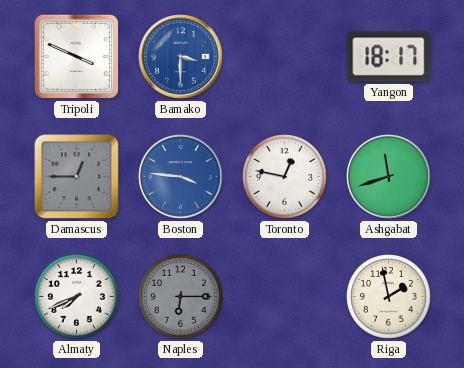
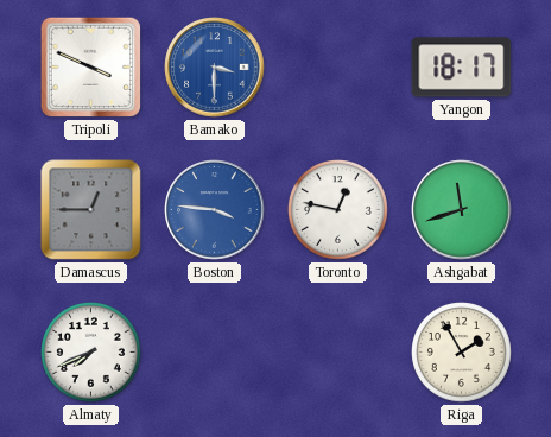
Naples: 6:15 -> none
Riga: 1:58 -> 1:55
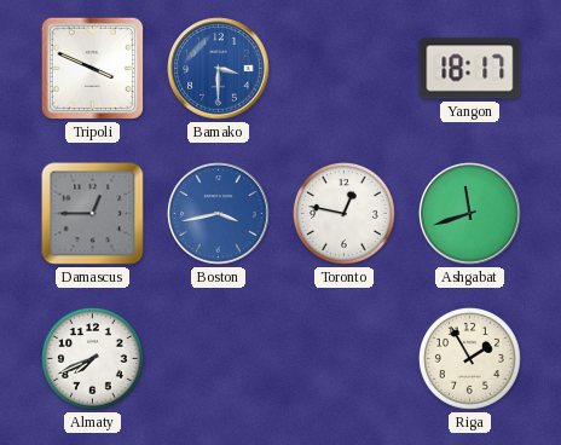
Boston: 3:46 -> 3:43
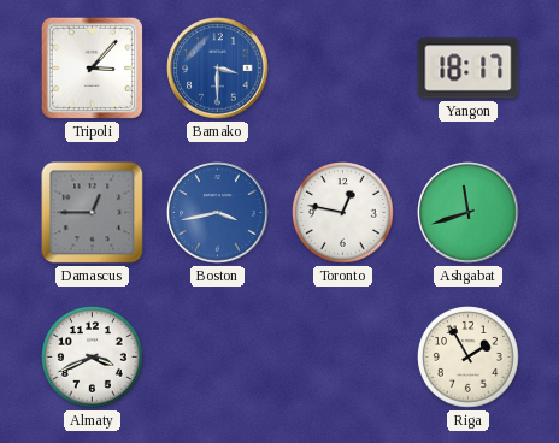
Tripoli: 3:49 -> 3:07
Almaty: 7:41 -> 3:41
